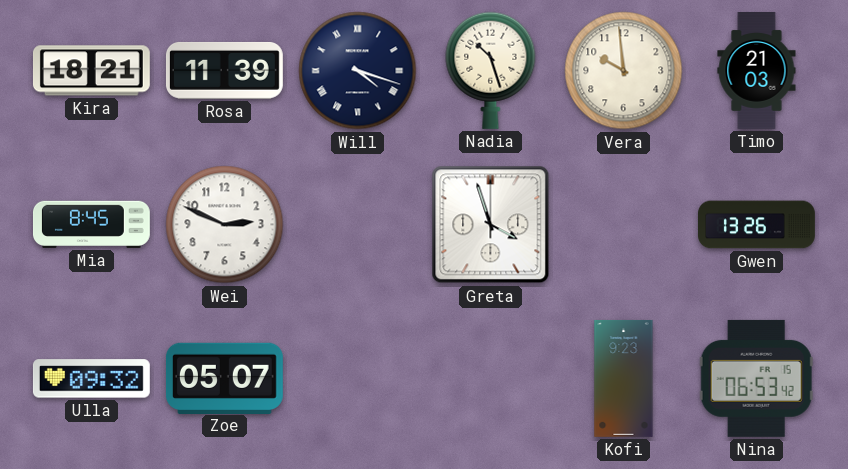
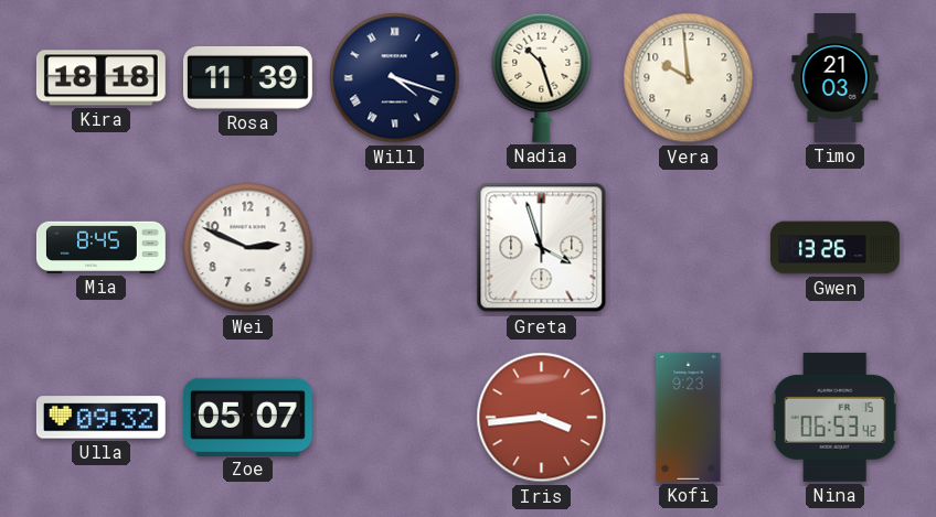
Kira: 18:21 -> 18:18
Iris: none -> 3:44
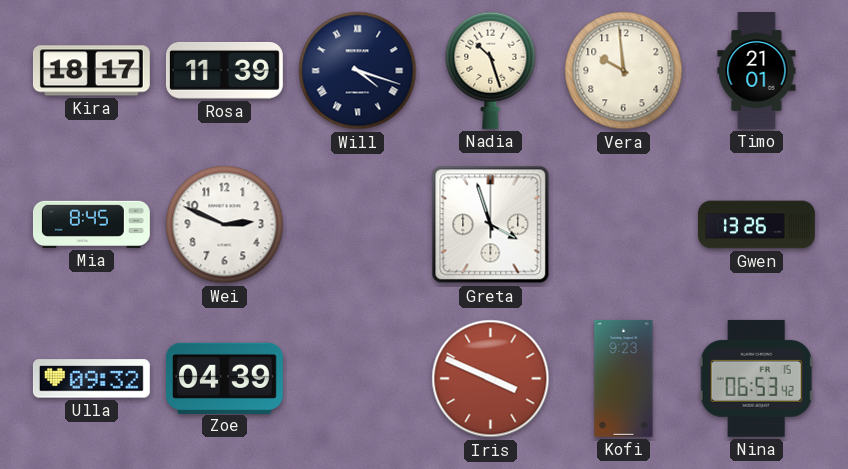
Kira: 18:18 -> 18:17
Timo: 21:03 -> 21:01
Zoe: 05:07 -> 04:39
Iris: 3:44 -> 3:49
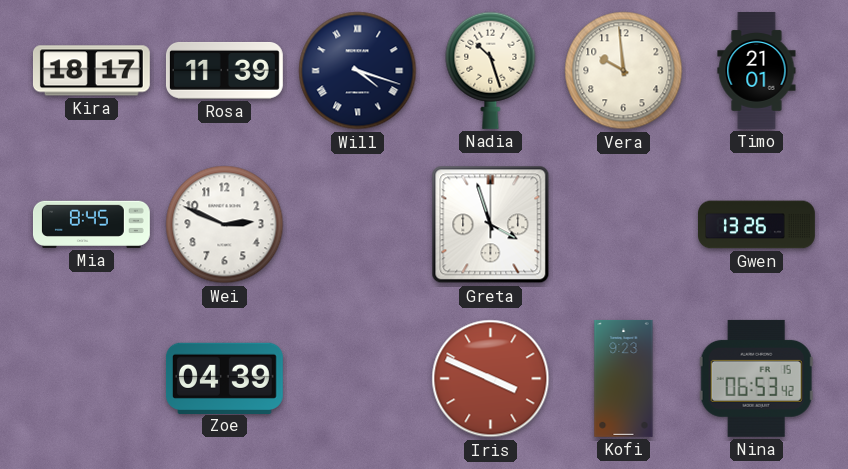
Ulla: 09:32 -> none
